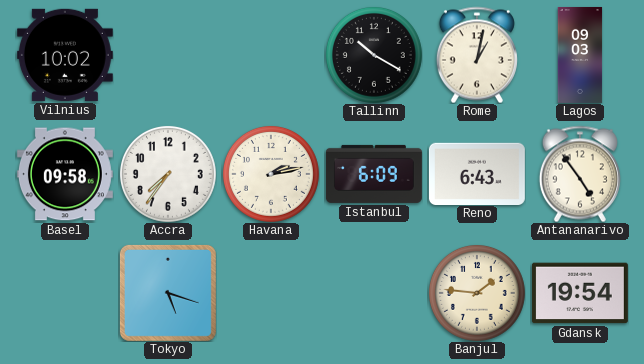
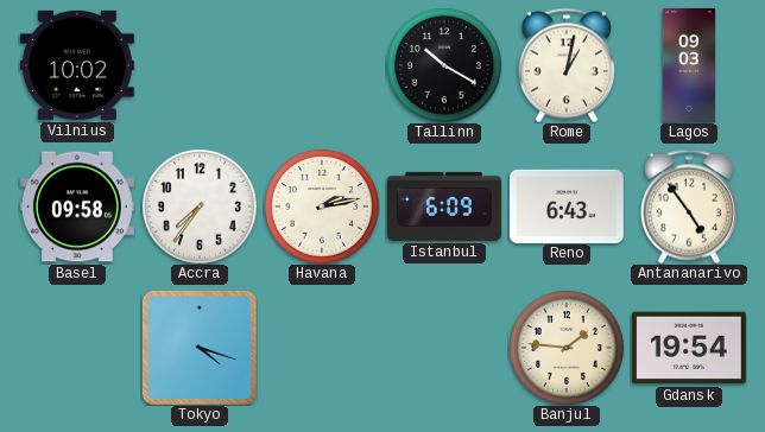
Tokyo: 5:18 -> 4:18
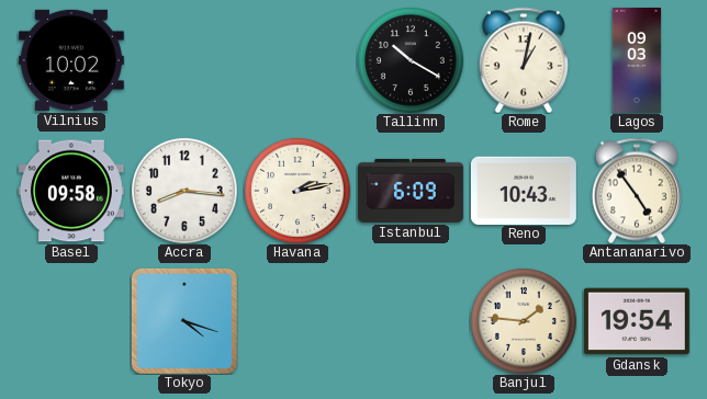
Accra: 7:36 -> 8:16
Reno: 6:43 -> 10:43
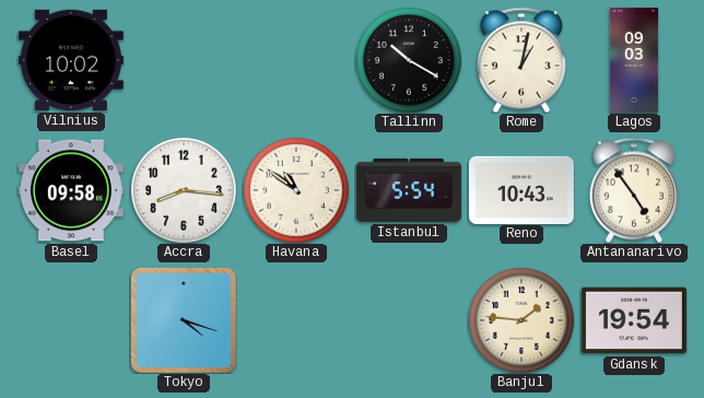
Havana: 2:13 -> 10:51
Istanbul: 6:09 -> 5:54
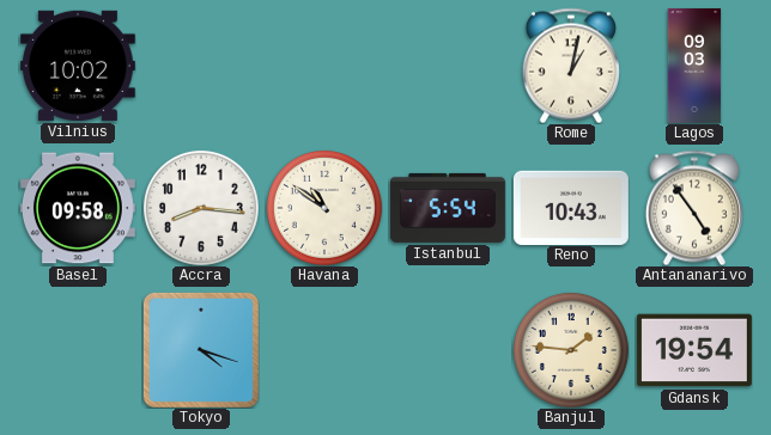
Tallinn: 10:20 -> none
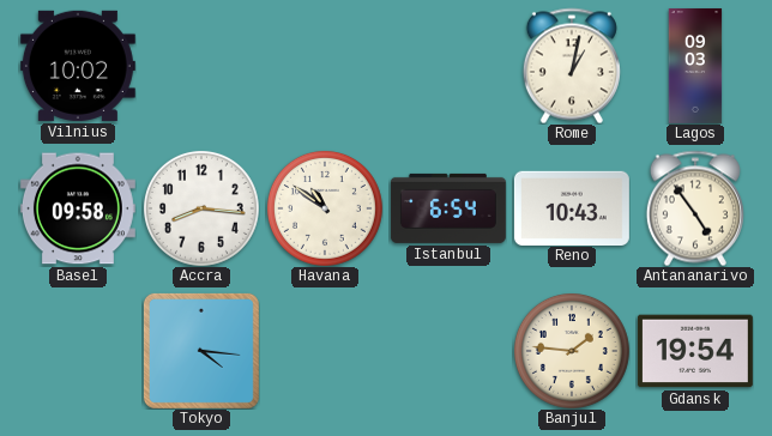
Istanbul: 5:54 -> 6:54
Tokyo: 4:18 -> 4:16
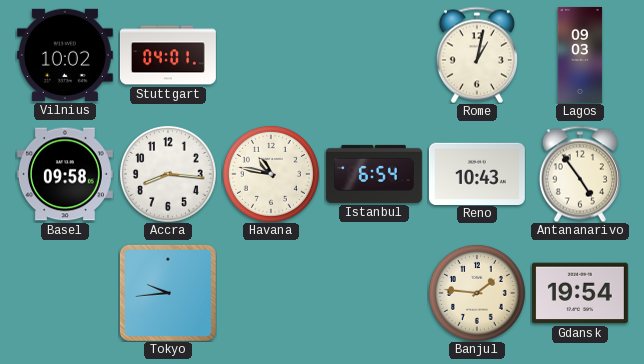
Stuttgart: none -> 04:01
Havana: 10:51 -> 10:47
Tokyo: 4:16 -> 9:44
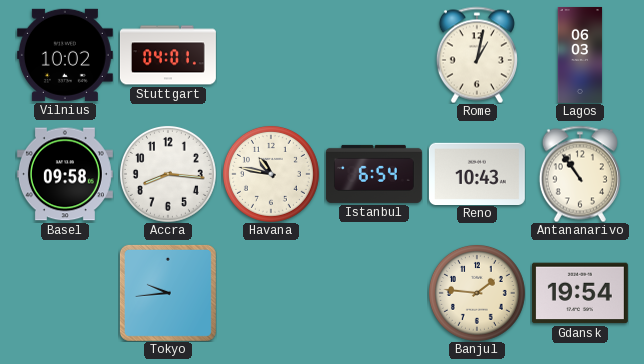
Lagos: 09:03 -> 06:03
Antananarivo: 4:54 -> 10:54
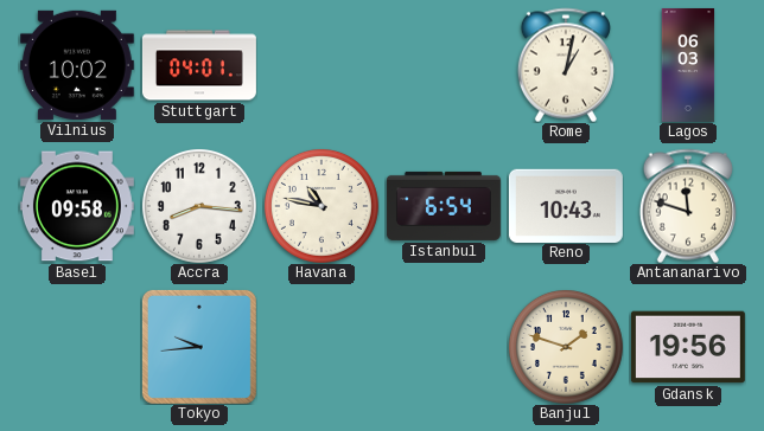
Antananarivo: 10:54 -> 11:48
Banjul: 1:46 -> 1:48
Gdansk: 19:54 -> 19:56
